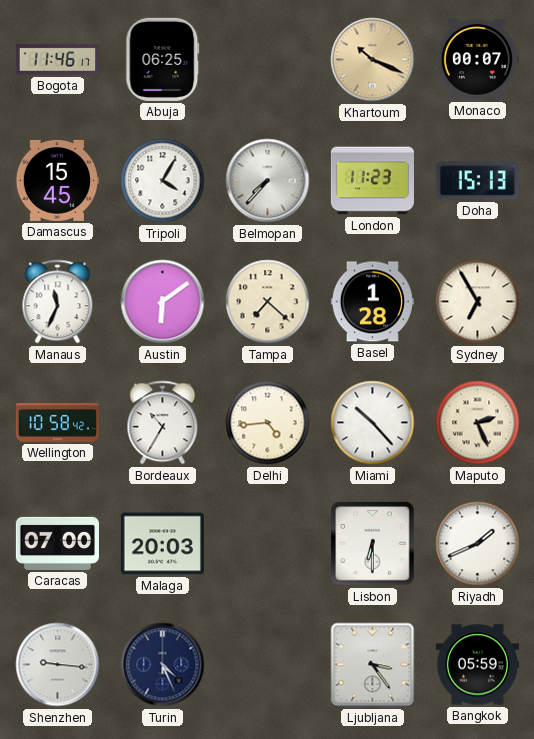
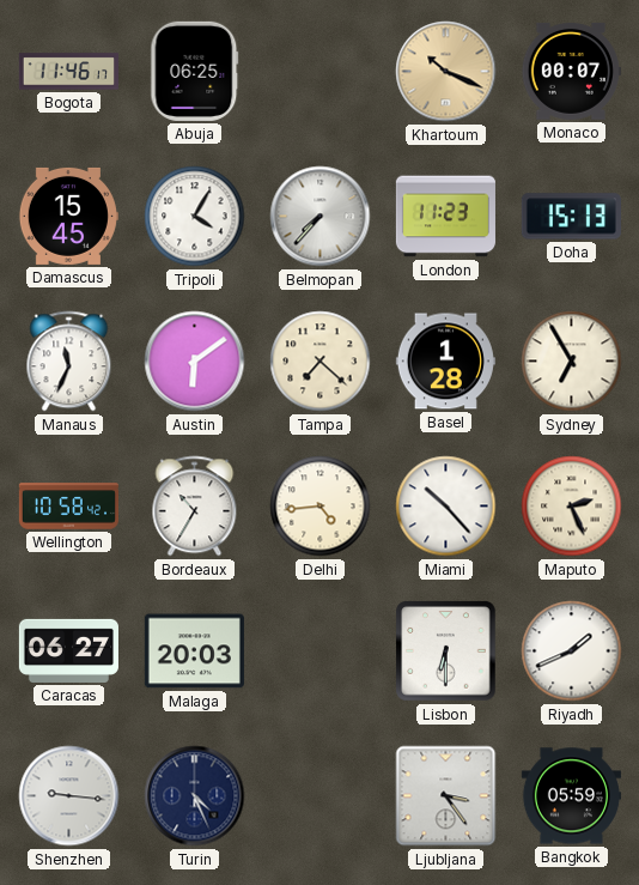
Caracas: 07:00 -> 06:27
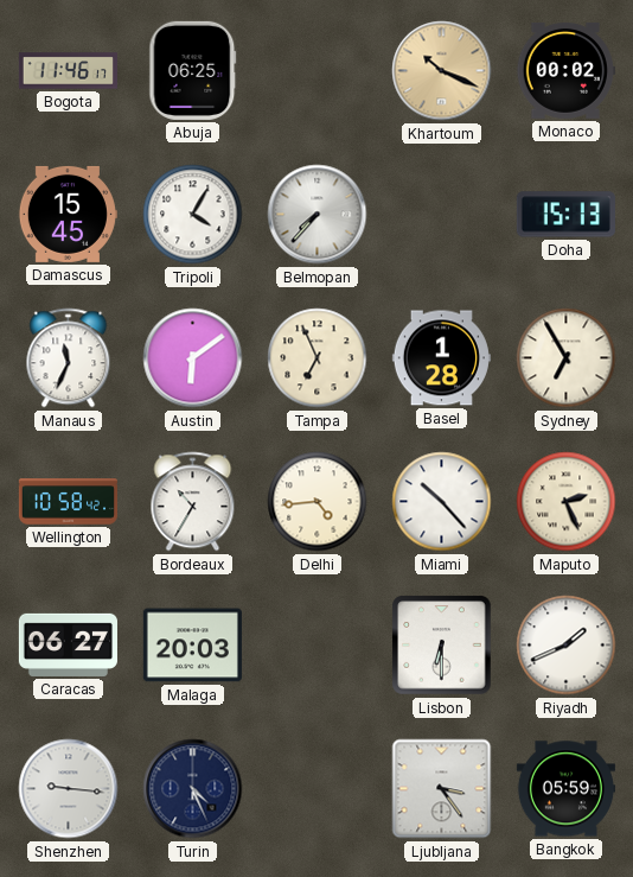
Monaco: 00:07 -> 00:02
London: 11:23 -> none
Tampa: 7:22 -> 6:56
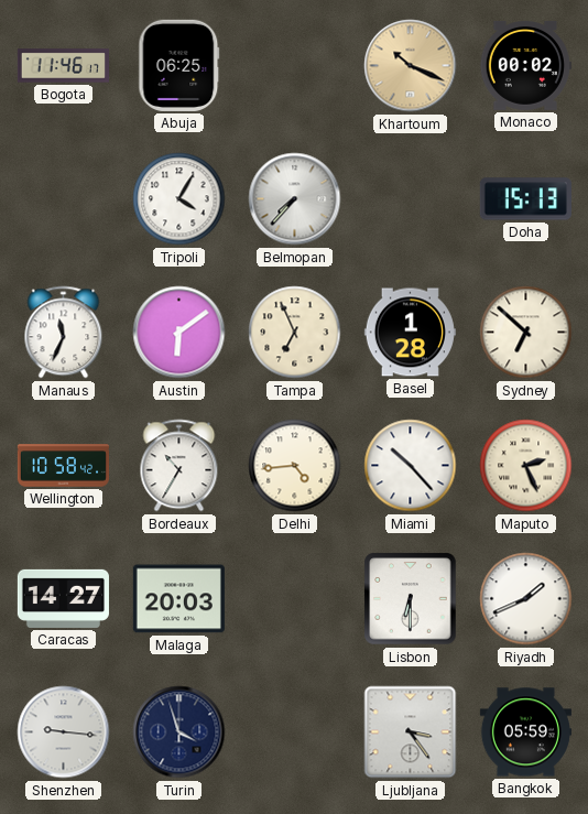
Damascus: 15:45 -> none
Sydney: 6:55 -> 6:52
Caracas: 06:27 -> 14:27
Turin: 4:26 -> 3:57
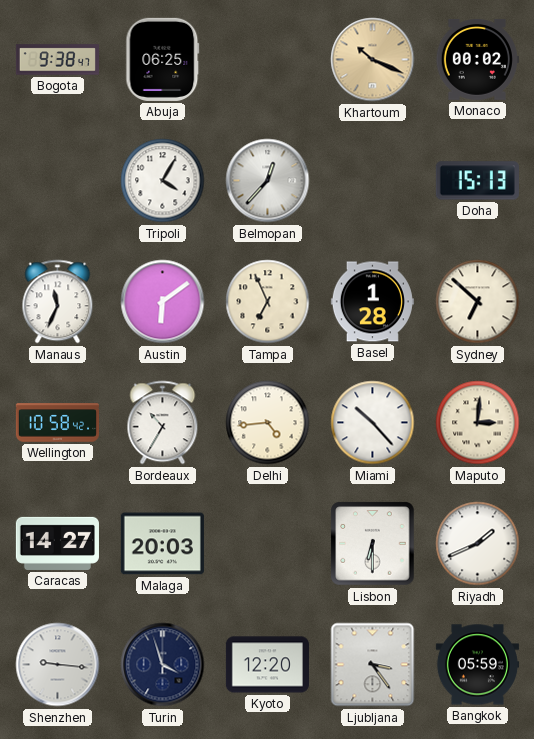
Bogota: 11:46 -> 9:38
Belmopan: 7:37 -> 12:37
Maputo: 2:26 -> 3:01
Kyoto: none -> 12:20
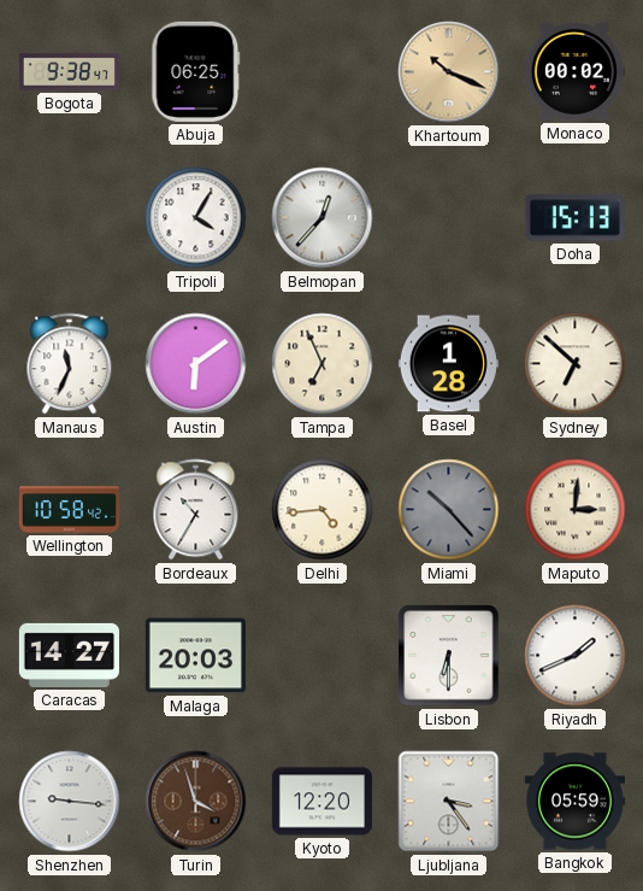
Miami dial: white -> grey
Turin dial: navy -> brown
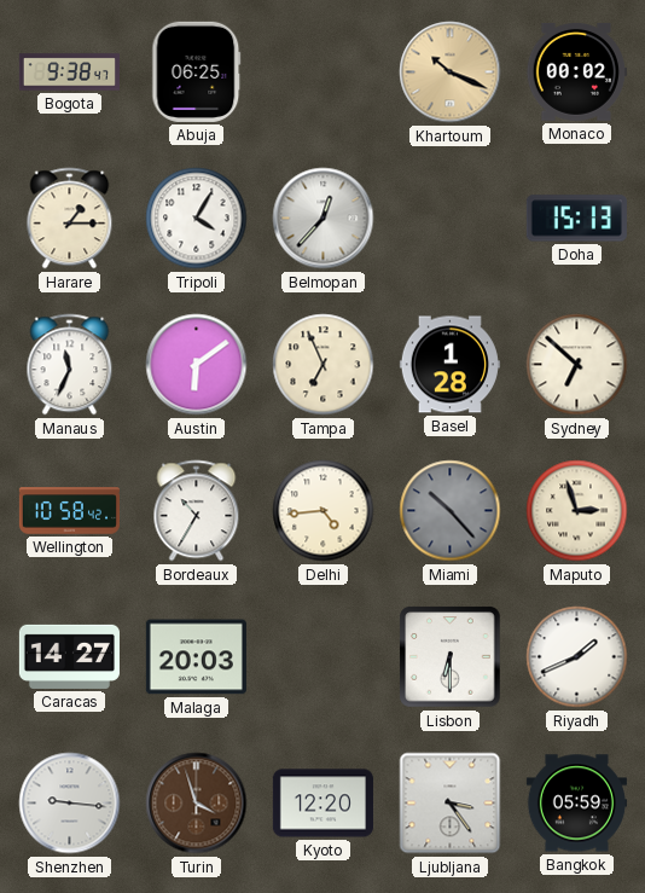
Harare: none -> 1:15
Maputo: 3:01 -> 2:57
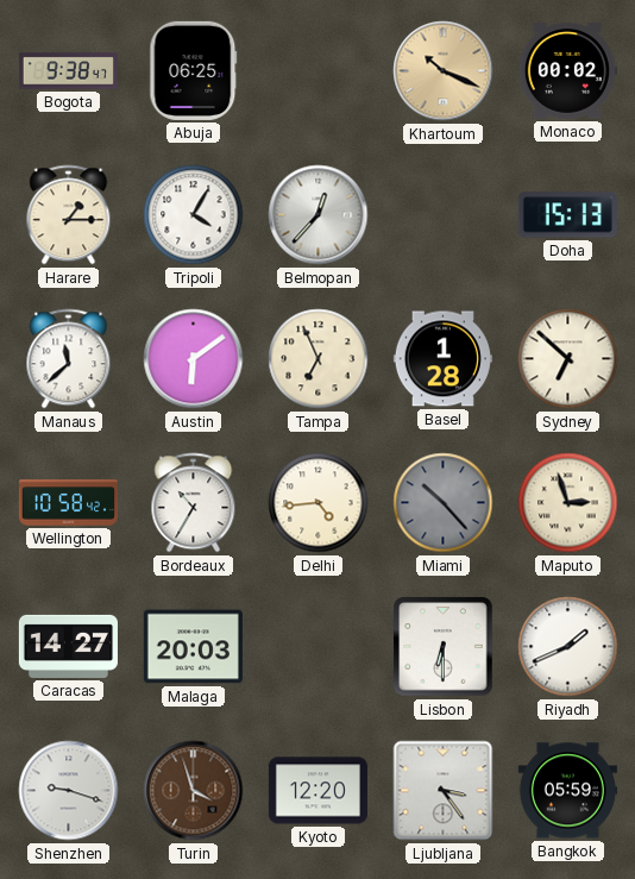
Manaus: 11:34 -> 11:38
Shenzhen: 9:16 -> 9:18
